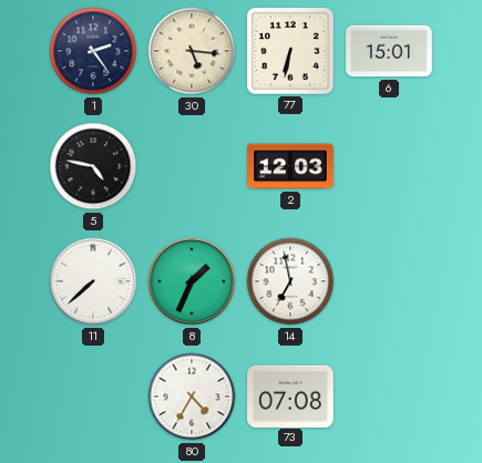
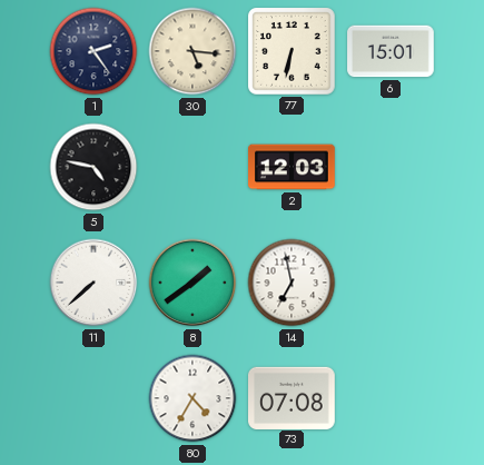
8: 1:34 -> 1:39
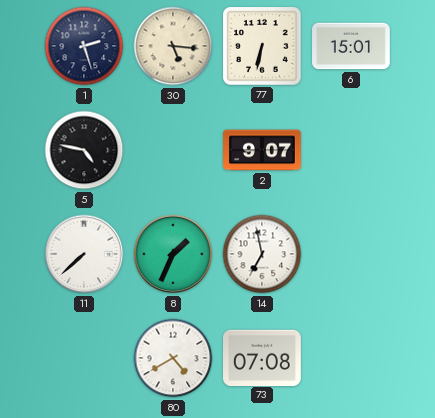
1: 2:24 -> 2:27
2: 12:03 -> 9:07
8: 1:39 -> 1:34
80: 4:35 -> 4:40
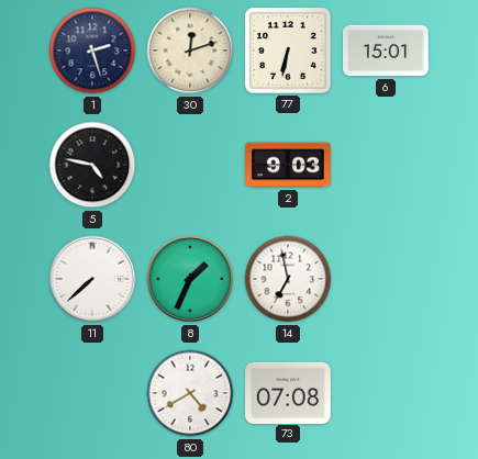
30: 5:16 -> 12:12
2: 9:07 -> 9:03
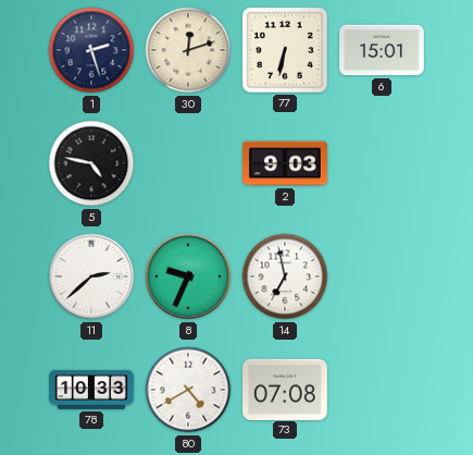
11: 7:38 -> 2:38
8: 1:34 -> 9:34
78: none -> 10:33
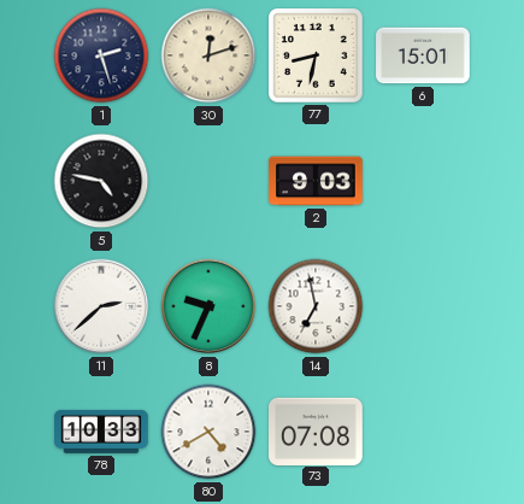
77: 6:32 -> 8:32
